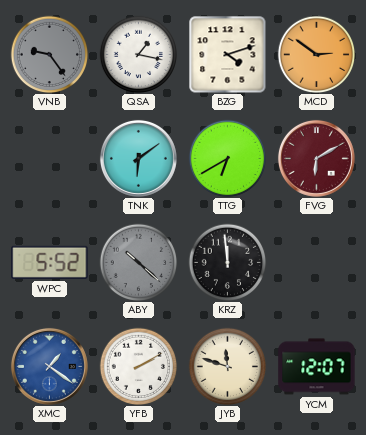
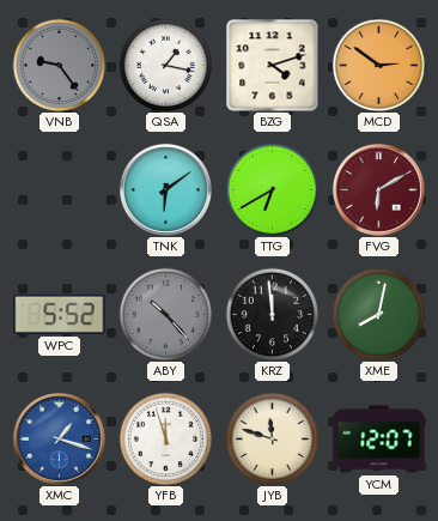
ABY: 10:22 -> 10:23
XME: none -> 8:02
XMC: 1:21 -> 1:18
YFB: 2:10 -> 11:57
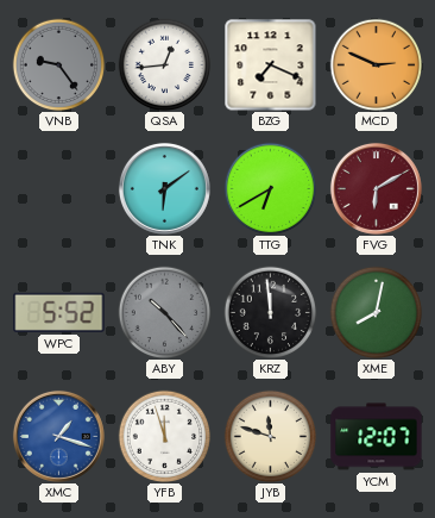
QSA: 1:17 -> 12:44
BZG: 4:12 -> 7:19
MCD: 2:51 -> 2:49
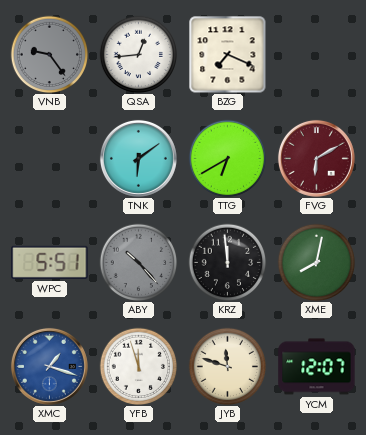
MCD: 2:49 -> none
WPC: 5:52 -> 5:51
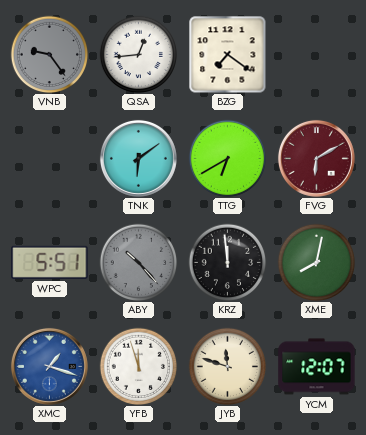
BZG: 7:19 -> 7:21
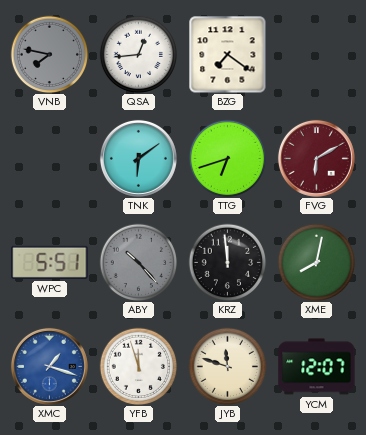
VNB: 9:24 -> 7:47
TTG: 6:40 -> 6:42
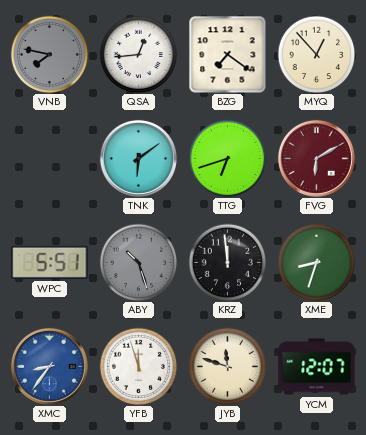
MYQ: none -> 12:53
ABY: 10:23 -> 10:27
XME: 8:02 -> 8:33
XMC: 1:18 -> 8:36
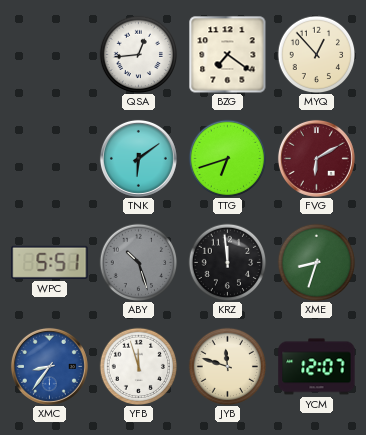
VNB: 7:47 -> none
